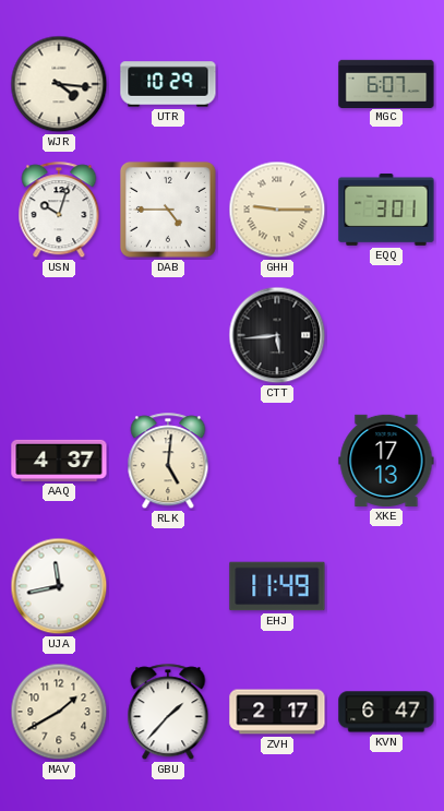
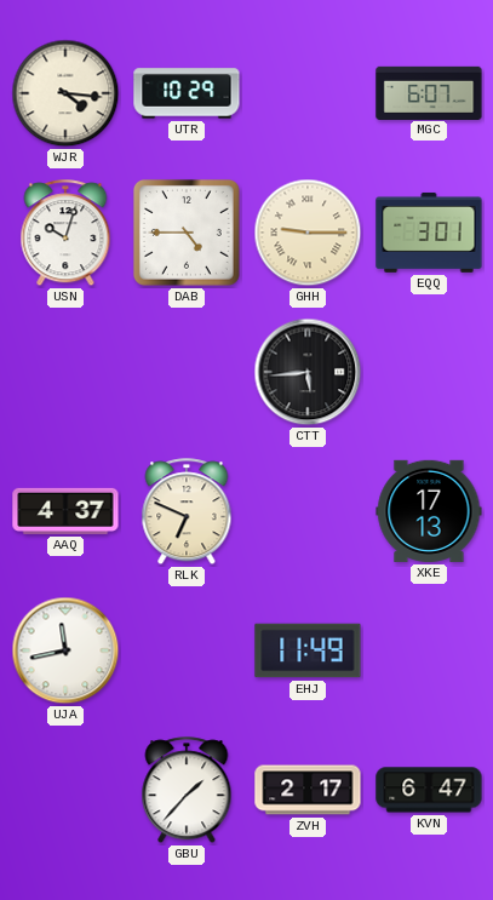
RLK: 5:01 -> 6:49
MAV: 1:40 -> none
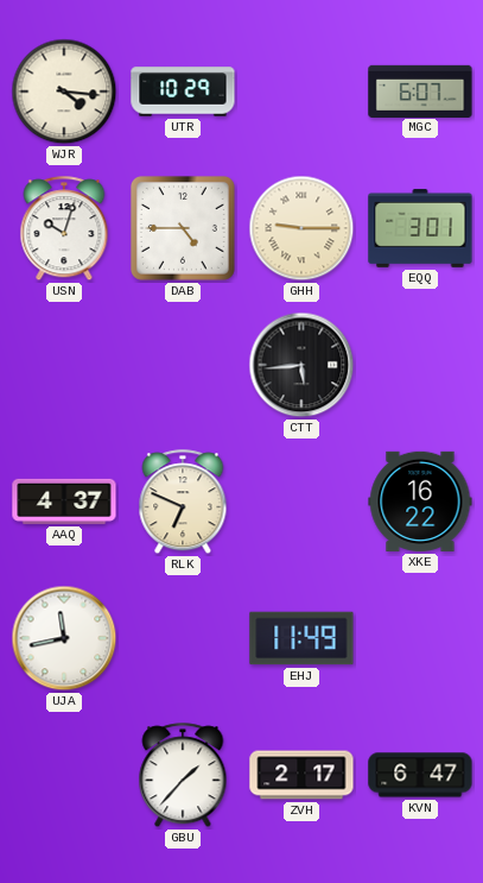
XKE: 17:13 -> 16:22
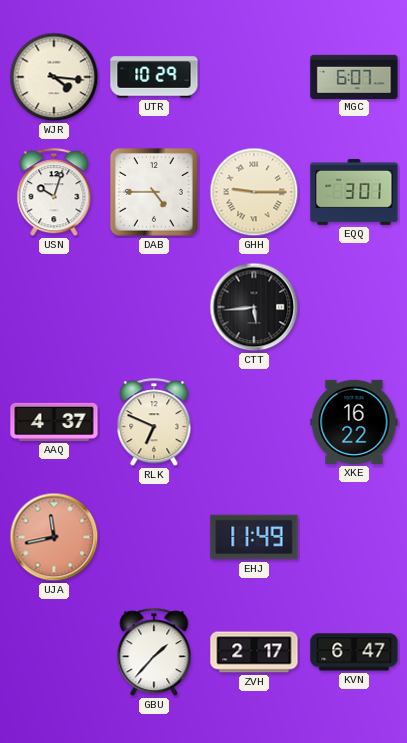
UJA dial: white -> salmon
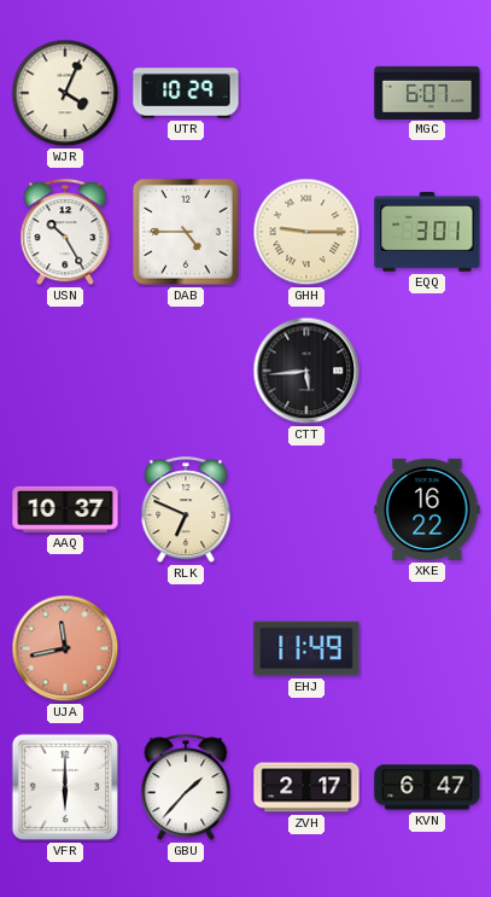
WJR: 4:16 -> 4:04
USN: 10:03 -> 10:25
AAQ: 4:37 -> 10:37
VFR: none -> 6:00
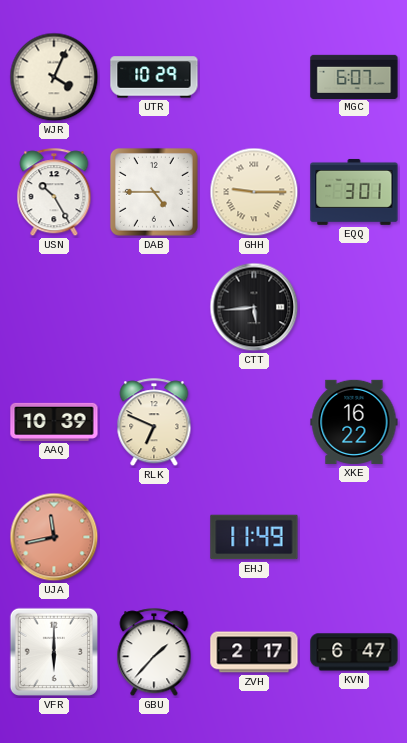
AAQ: 10:37 -> 10:39
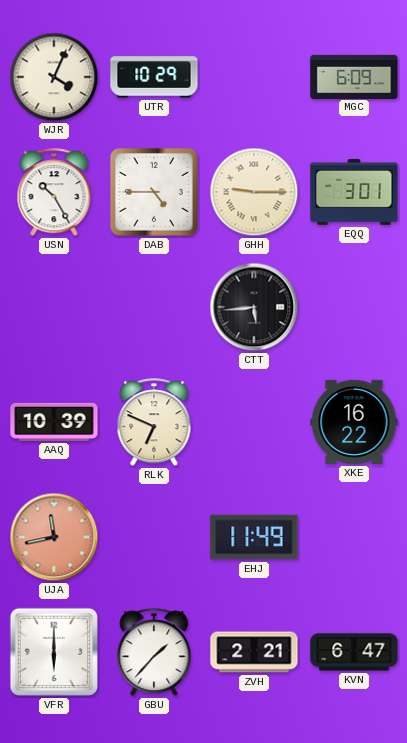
MGC: 6:07 -> 6:09
ZVH: 2:17 -> 2:21
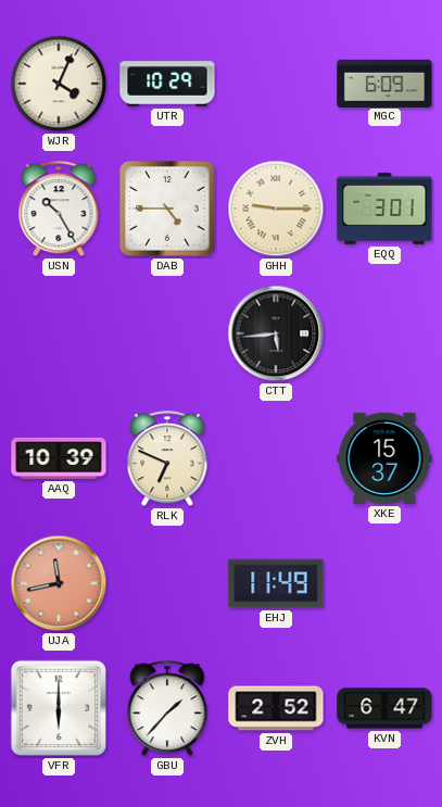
XKE: 16:22 -> 15:37
ZVH: 2:21 -> 2:52
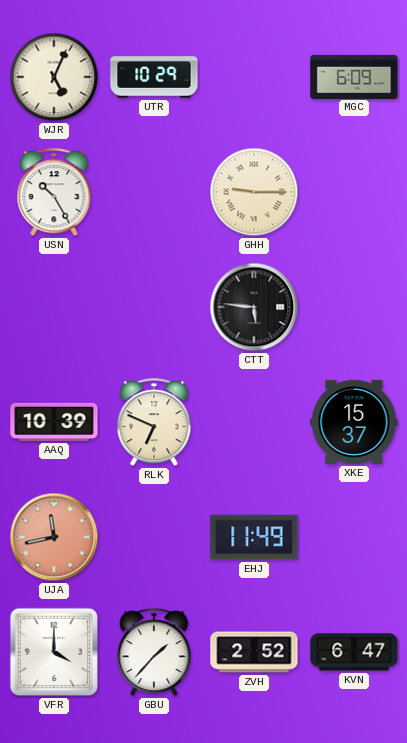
WJR: 4:04 -> 5:04
DAB: 4:45 -> none
EQQ: 3:01 -> none
CTT: 5:44 -> 5:46
VFR: 6:00 -> 4:00
